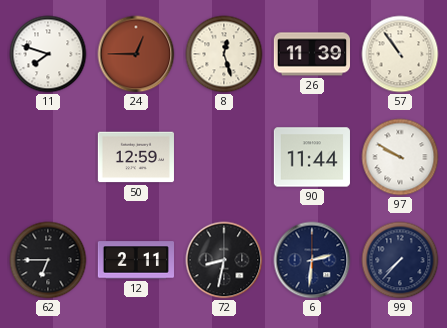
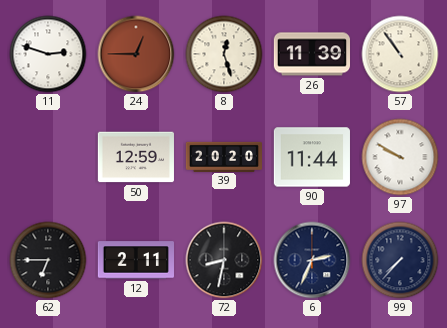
11: 7:48 -> 2:48
39: none -> 20:20
6: 2:31 -> 2:34
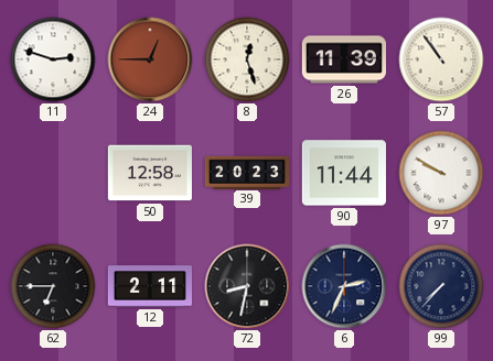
50: 12:59 -> 12:58
39: 20:20 -> 20:23
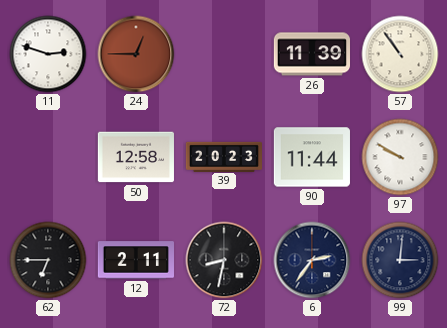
8: 12:27 -> none
6: 2:34 -> 2:36
99: 7:37 -> 3:01
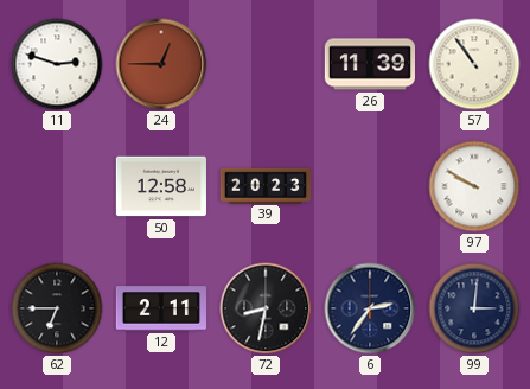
90: 11:44 -> none
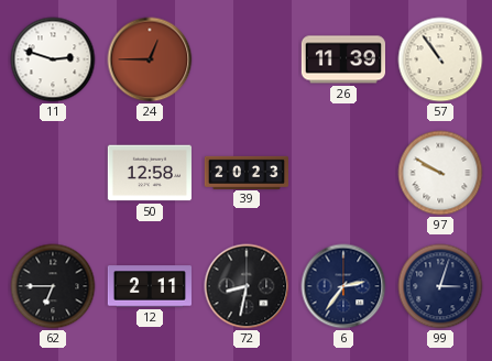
99: 3:01 -> 3:03
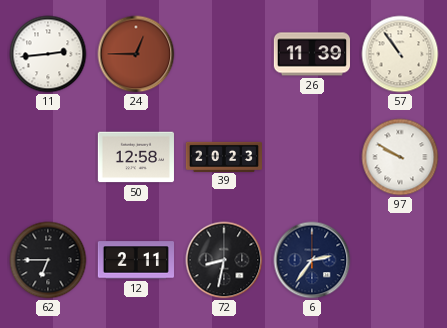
11: 2:48 -> 2:44
99: 3:03 -> none
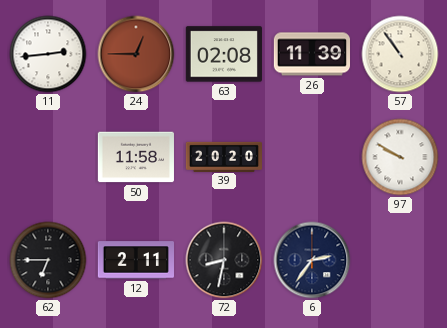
63: none -> 02:08
50: 12:58 -> 11:58
39: 20:23 -> 20:20
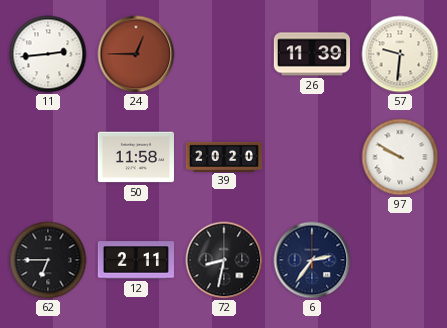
63: 02:08 -> none
57: 10:54 -> 9:31
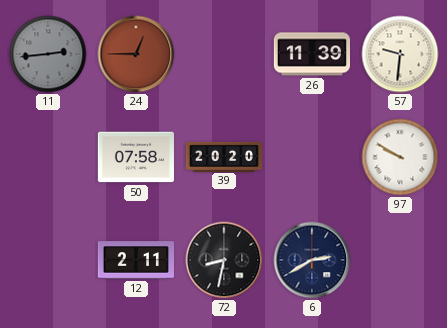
11 dial: white -> grey
50: 11:58 -> 07:58
62: 6:45 -> none
6: 2:36 -> 2:40
